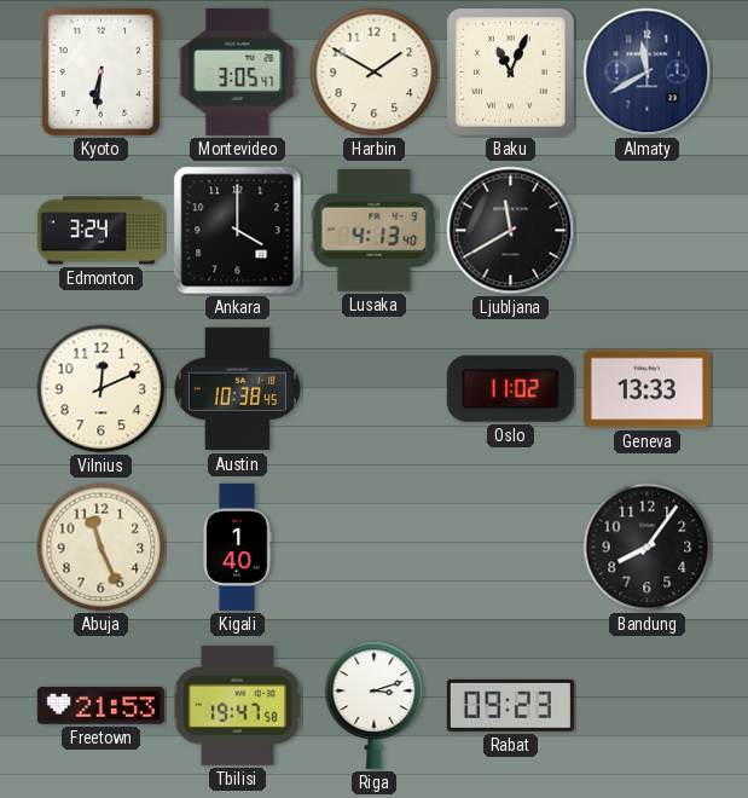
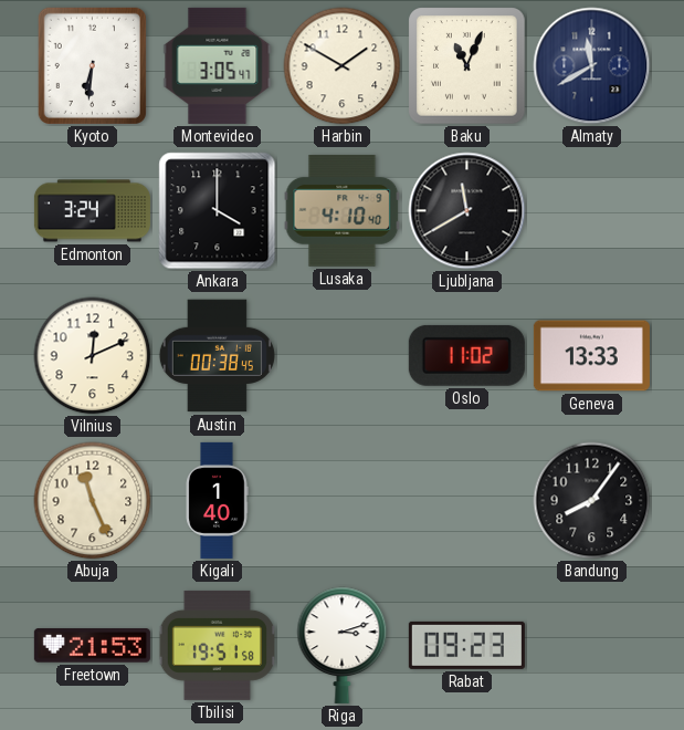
Lusaka: 4:13 -> 4:10
Austin: 10:38 -> 00:38
Tbilisi: 19:47 -> 19:51
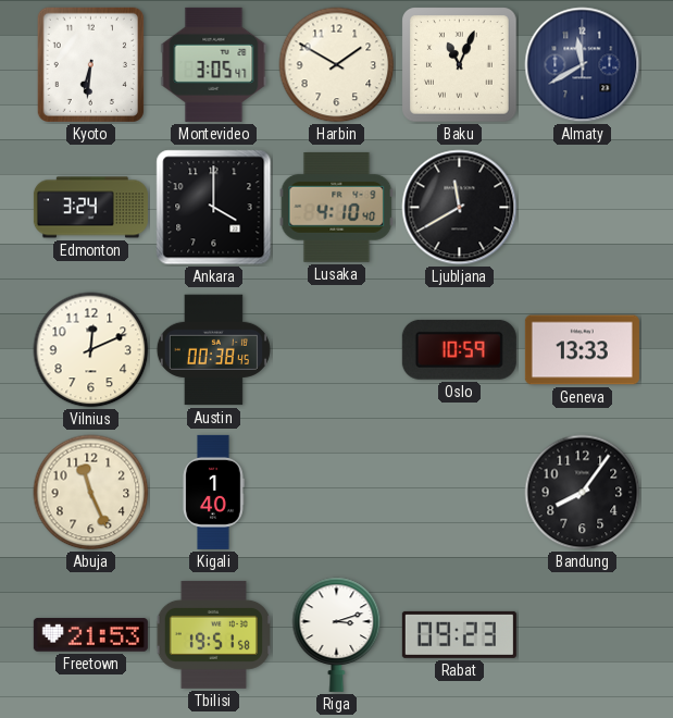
Oslo: 11:02 -> 10:59
